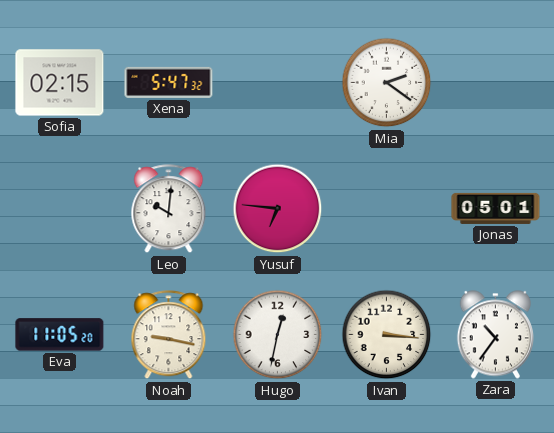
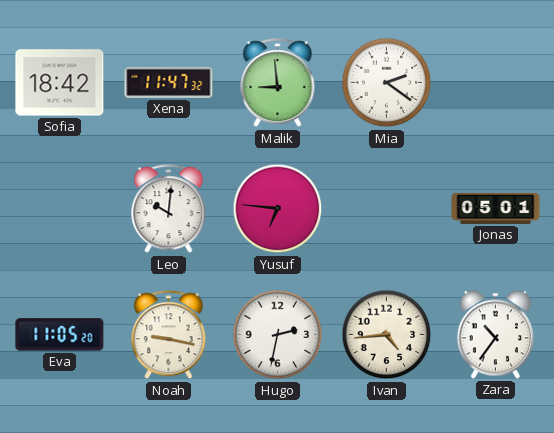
Sofia: 02:15 -> 18:42
Xena: 5:47 -> 11:47
Malik: none -> 8:59
Hugo: 12:32 -> 2:32
Ivan: 3:16 -> 4:44
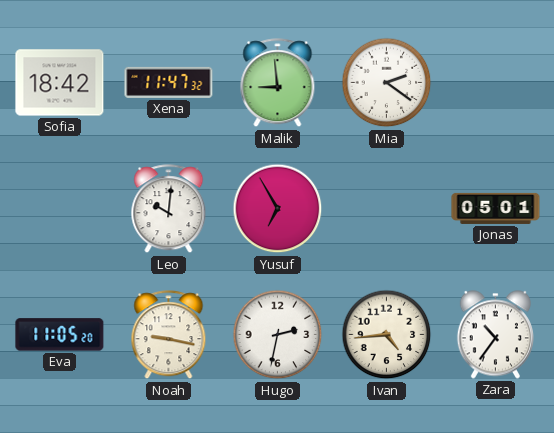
Yusuf: 6:46 -> 6:55
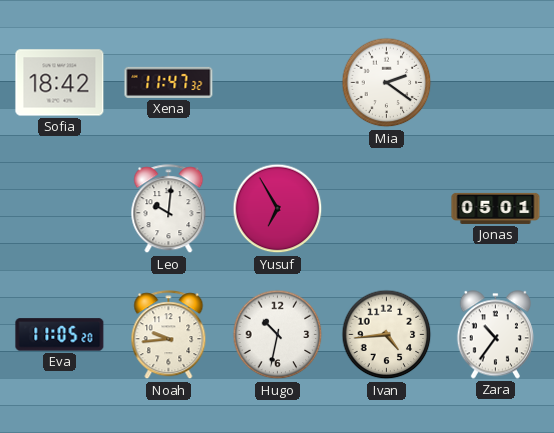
Malik: 8:59 -> none
Noah: 9:17 -> 9:44
Hugo: 2:32 -> 10:32
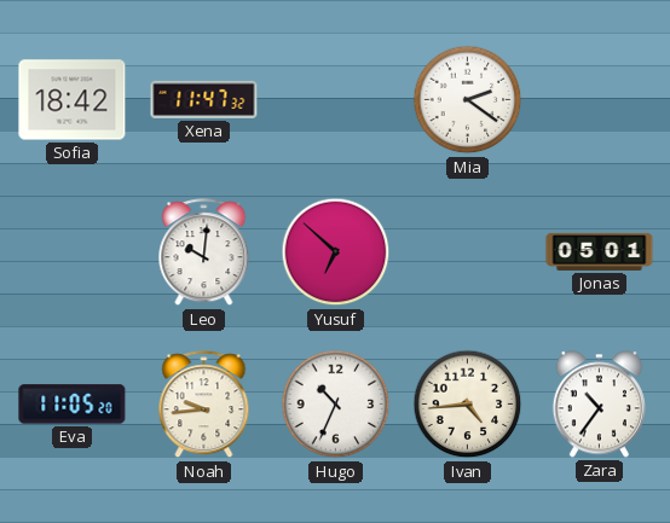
Yusuf: 6:55 -> 6:52
Hugo: 10:32 -> 10:34
